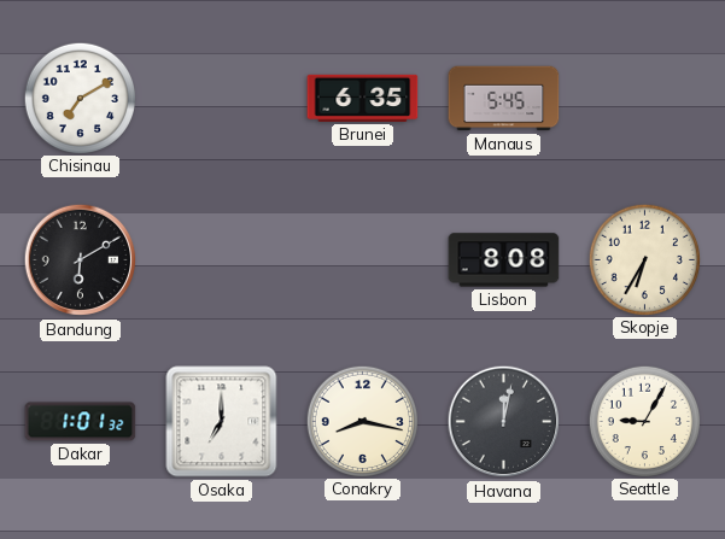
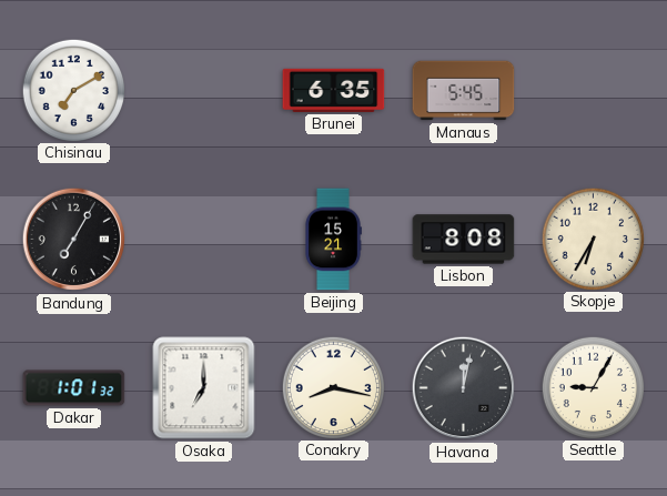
Bandung: 6:10 -> 7:05
Beijing: none -> 15:21
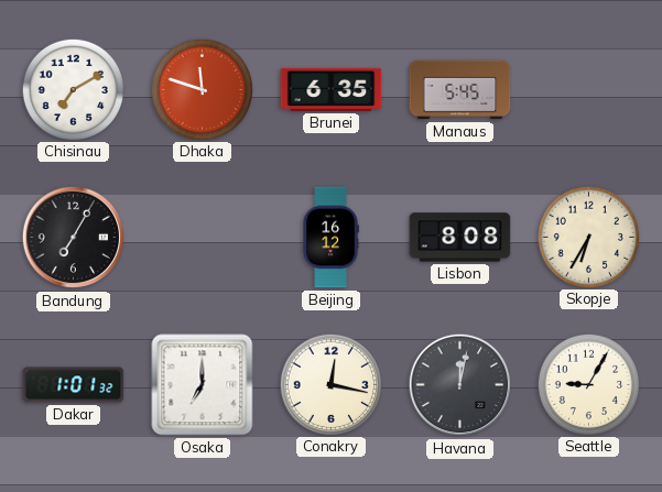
Dhaka: none -> 11:48
Beijing: 15:21 -> 16:12
Conakry: 8:17 -> 12:17
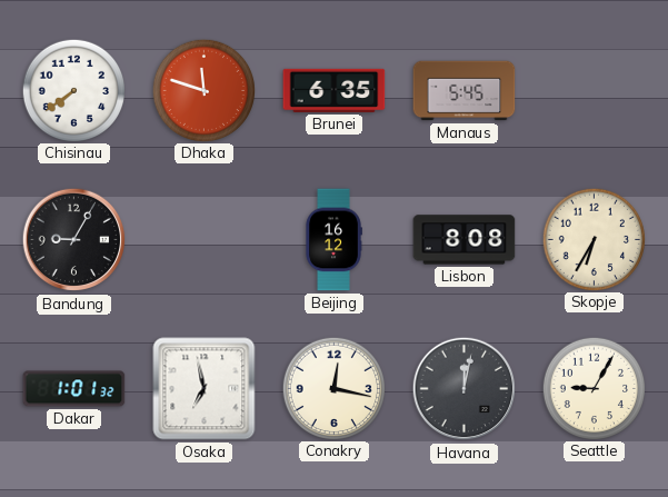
Chisinau: 7:10 -> 7:39
Bandung: 7:05 -> 9:05
Osaka: 7:00 -> 6:58
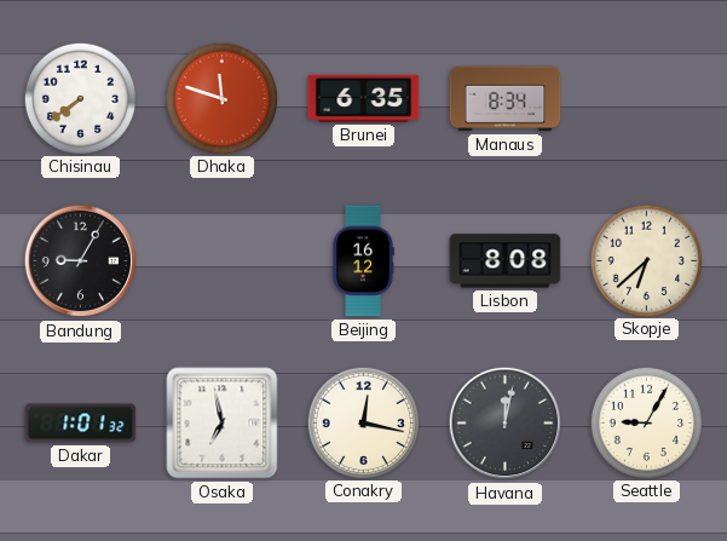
Manaus: 5:45 -> 8:34
Skopje: 6:35 -> 6:38
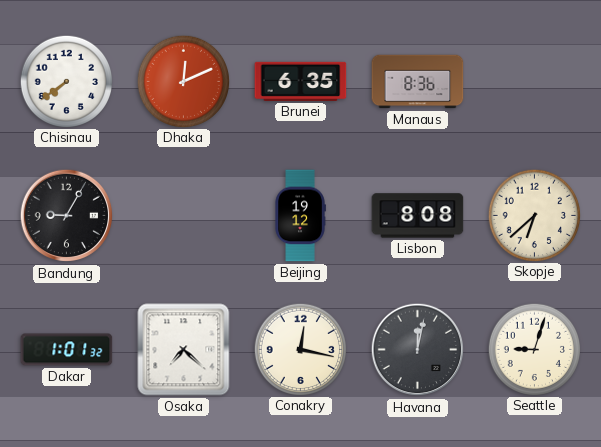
Dhaka: 11:48 -> 12:11
Manaus: 8:34 -> 8:36
Beijing: 16:12 -> 19:12
Osaka: 6:58 -> 7:22
Seattle: 9:05 -> 9:03
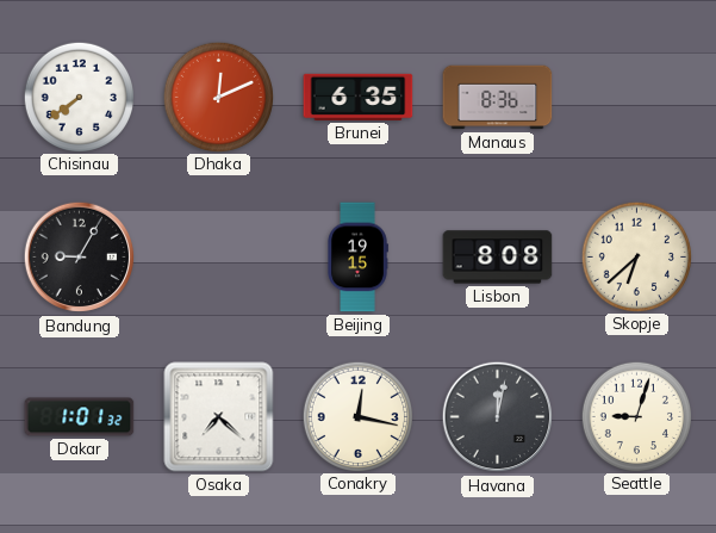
Beijing: 19:12 -> 19:15
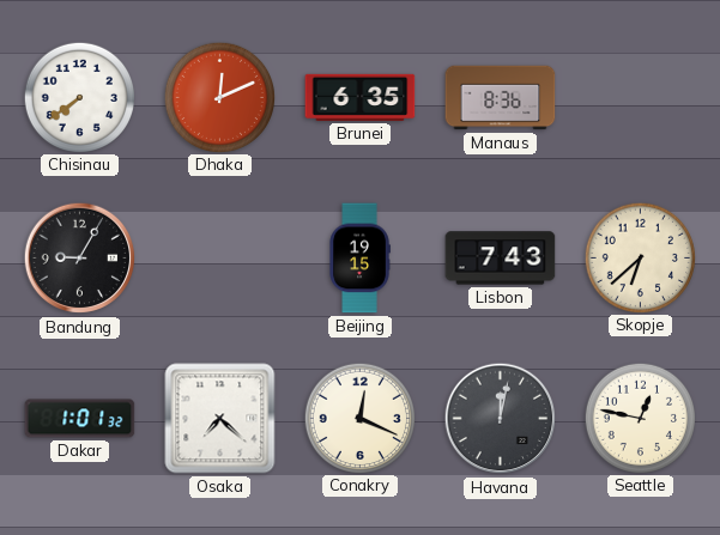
Lisbon: 8:08 -> 7:43
Conakry: 12:17 -> 12:19
Seattle: 9:03 -> 12:47
